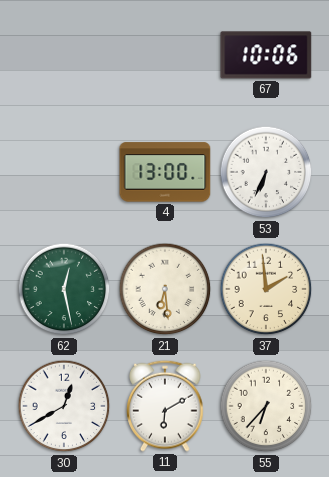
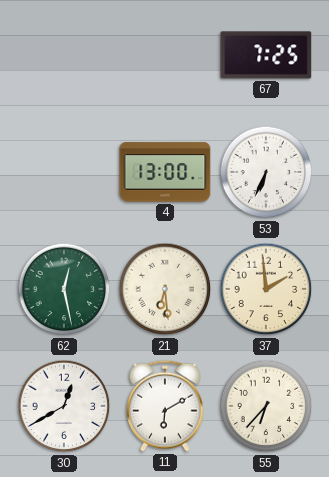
67: 10:06 -> 7:25
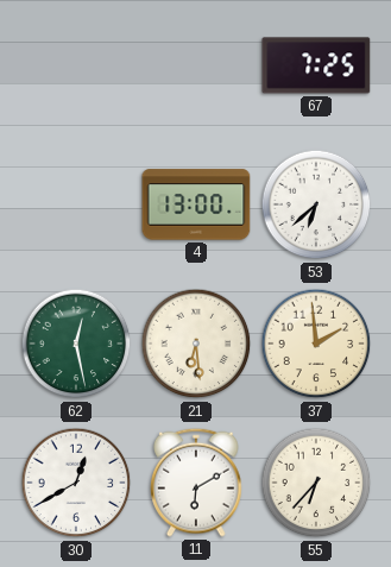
53: 6:34 -> 6:38
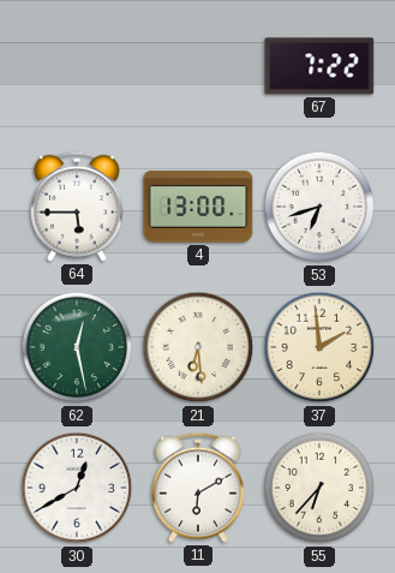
67: 7:25 -> 7:22
64: none -> 5:45
53: 6:38 -> 6:42
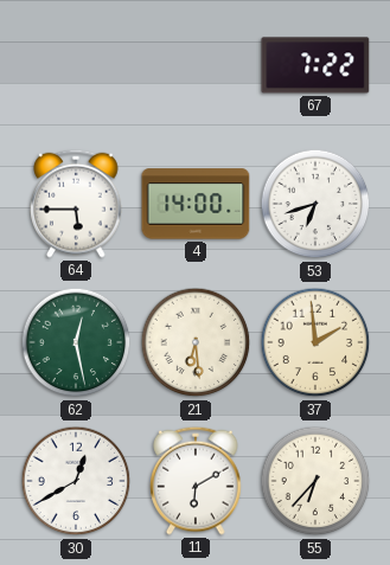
4: 13:00 -> 14:00
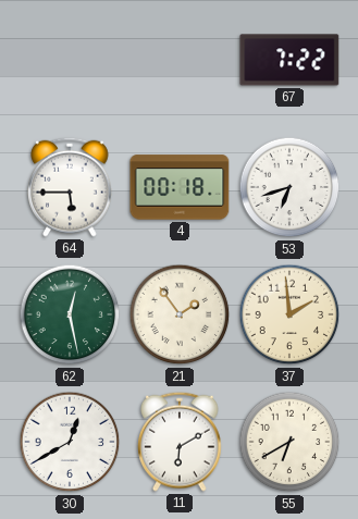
4: 14:00 -> 00:18
21: 6:29 -> 1:54
55: 6:37 -> 6:40
